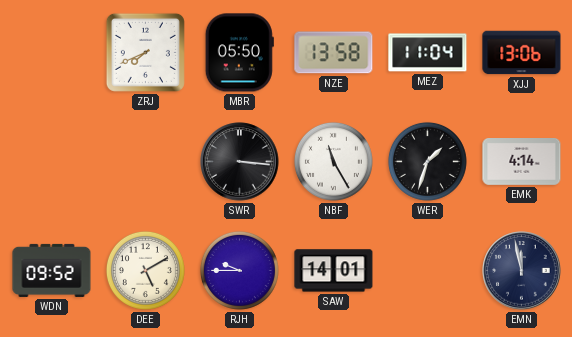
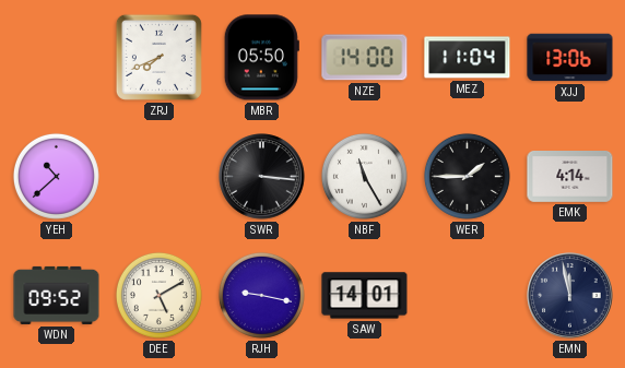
NZE: 13:58 -> 14:00
YEH: none -> 10:38
WER: 1:33 -> 1:45
RJH: 9:45 -> 9:17
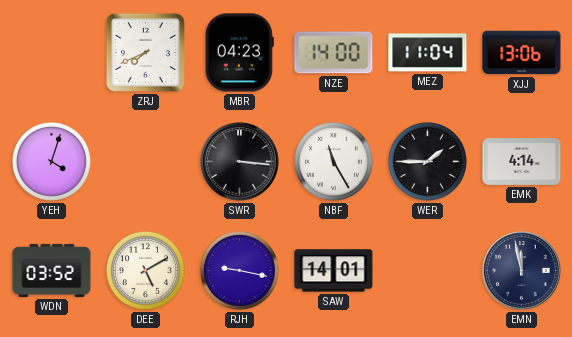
MBR: 05:50 -> 04:23
YEH: 10:38 -> 4:03
WDN: 09:52 -> 03:52
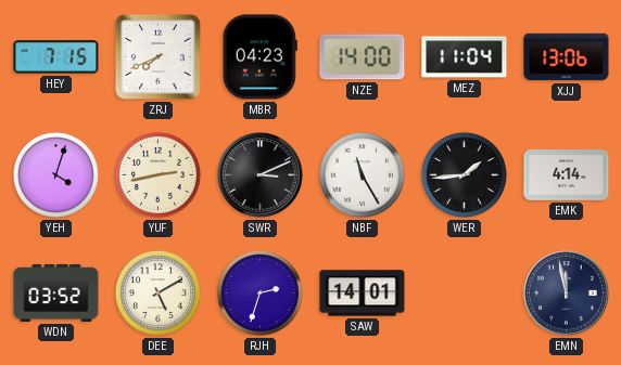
HEY: none -> 7:15
YUF: none -> 2:43
SWR: 3:16 -> 3:11
WER: 1:45 -> 1:44
RJH: 9:17 -> 2:33
